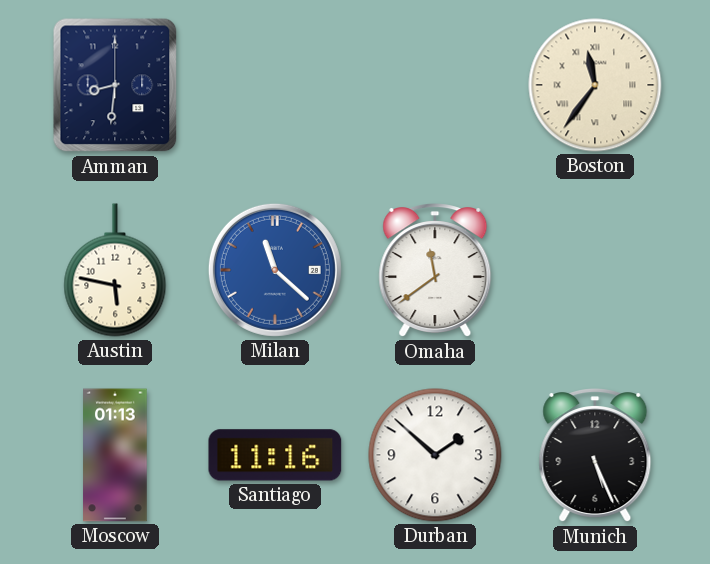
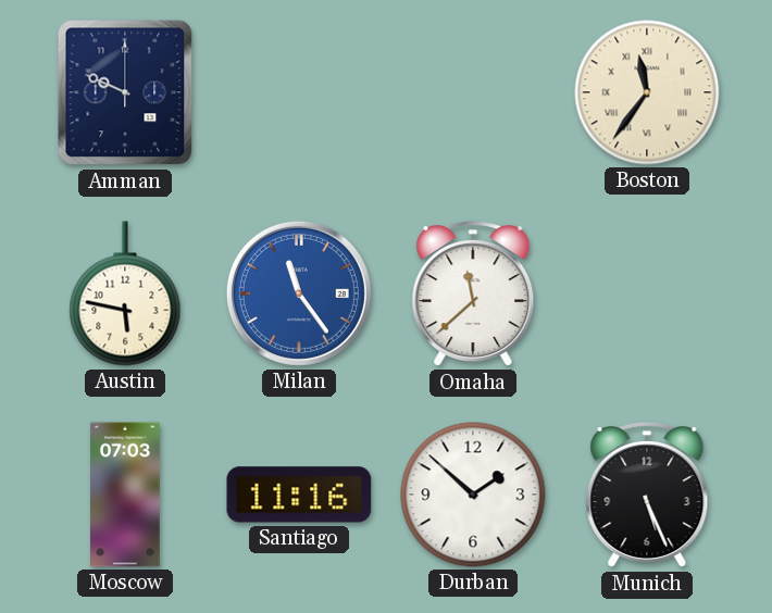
Amman: 8:31 -> 9:49
Milan: 11:22 -> 11:24
Omaha: 11:39 -> 11:38
Moscow: 01:13 -> 07:03
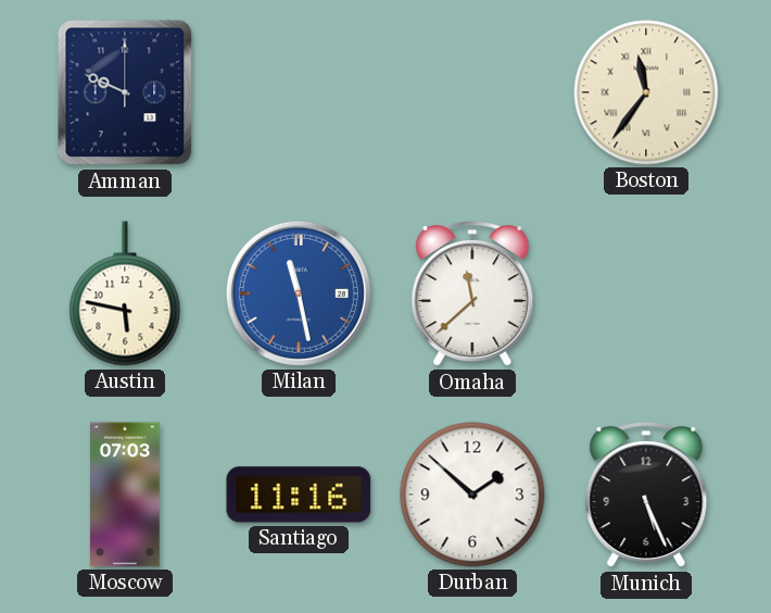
Milan: 11:24 -> 11:28
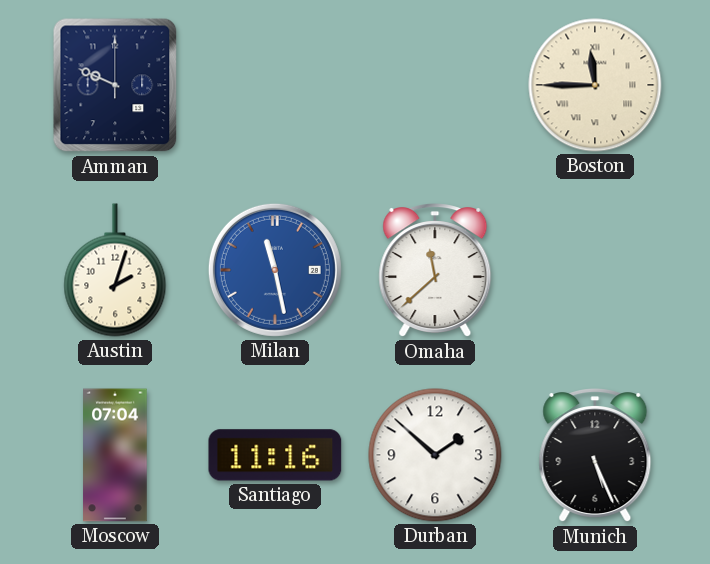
Boston: 11:36 -> 11:45
Austin: 5:47 -> 2:03
Moscow: 07:03 -> 07:04
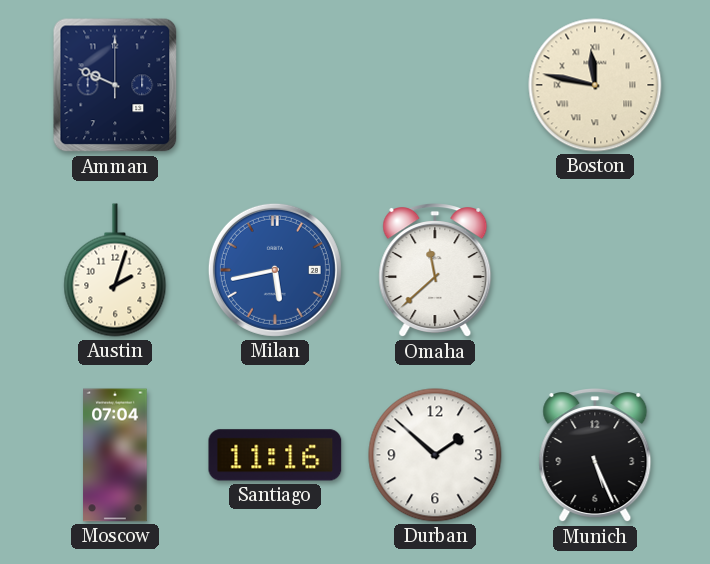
Boston: 11:45 -> 11:47
Milan: 11:28 -> 5:43
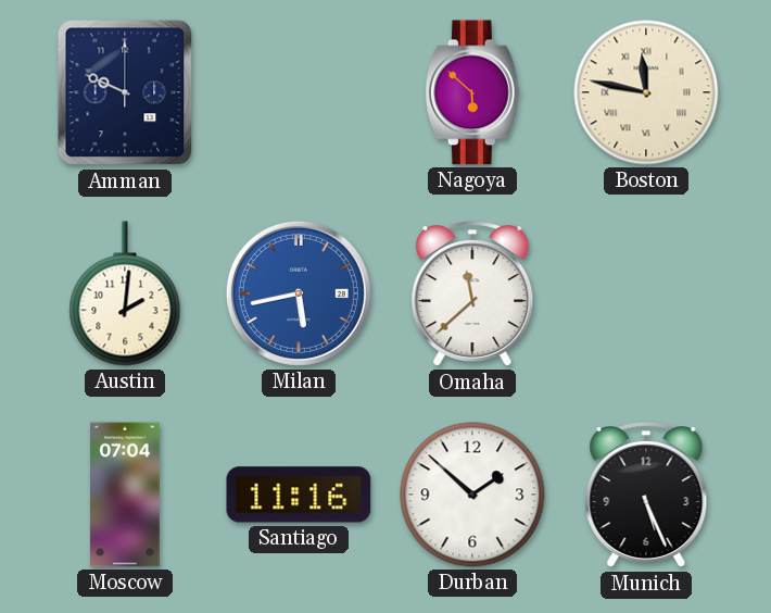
Nagoya: none -> 5:52
Austin: 2:03 -> 2:01
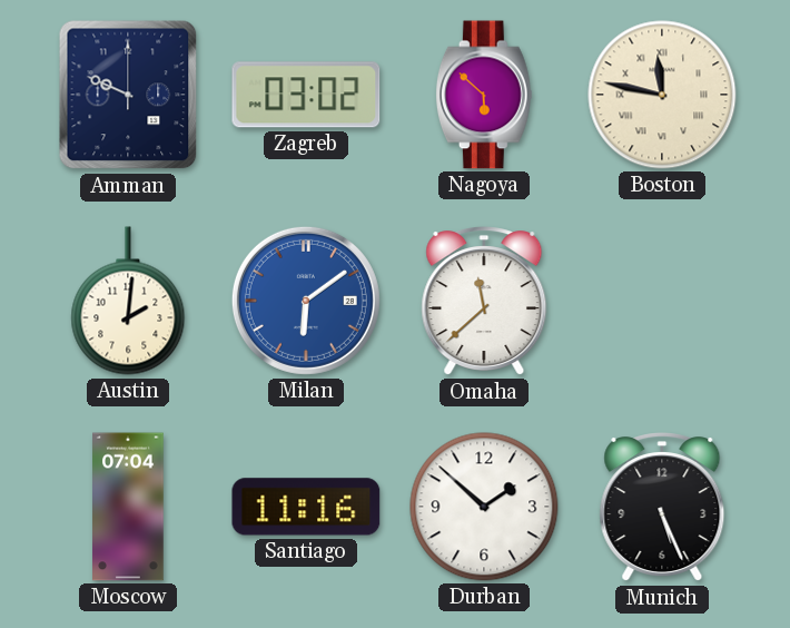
Zagreb: none -> 03:02
Milan: 5:43 -> 6:09
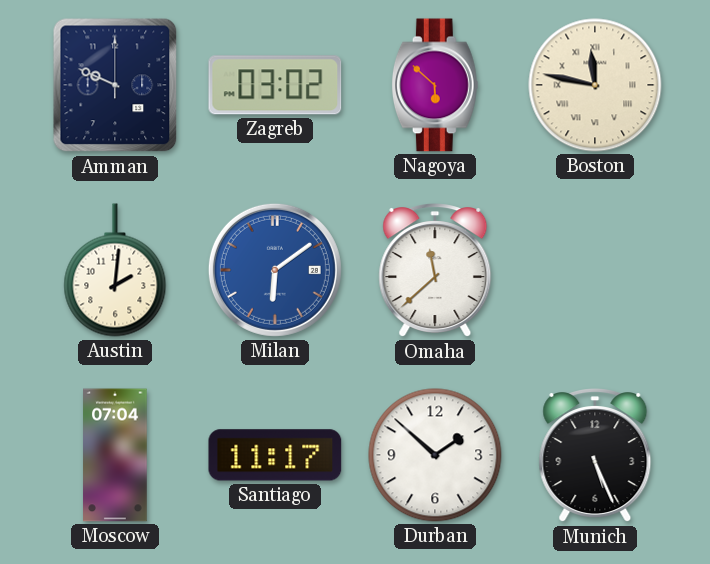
Santiago: 11:16 -> 11:17
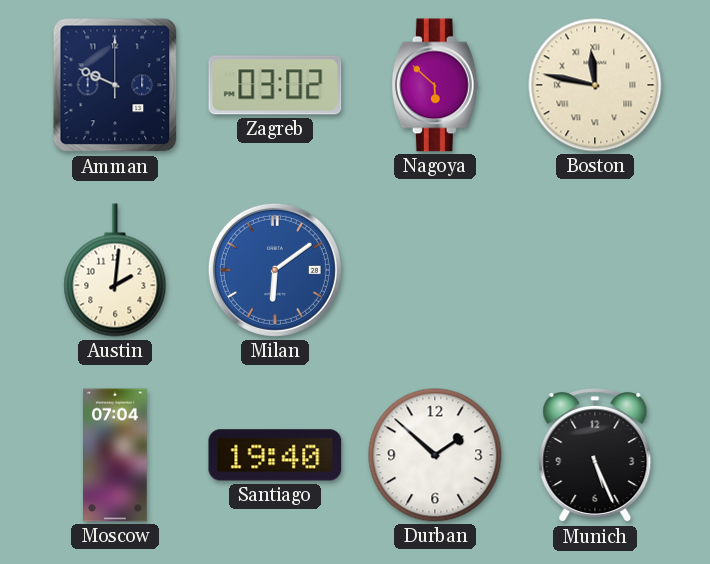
Omaha: 11:38 -> none
Santiago: 11:17 -> 19:40
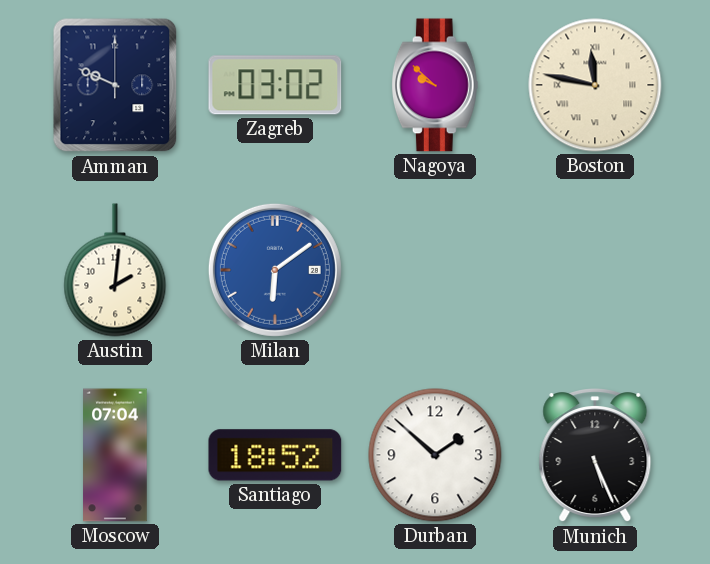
Nagoya: 5:52 -> 9:52
Santiago: 19:40 -> 18:52
